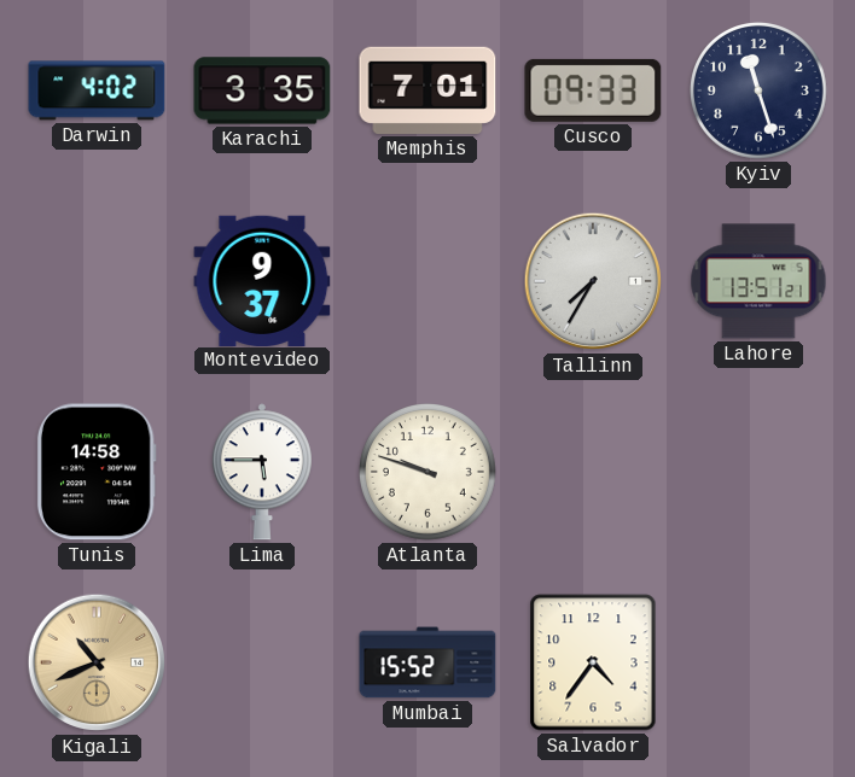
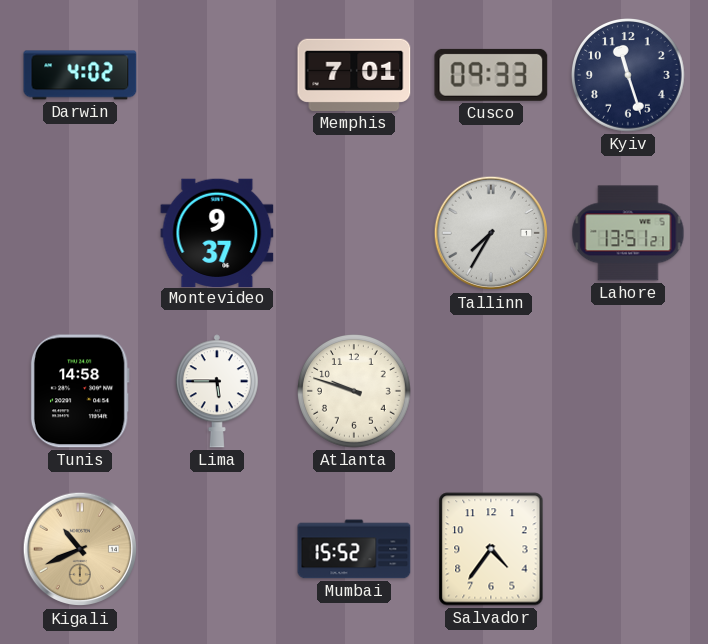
Karachi: 3:35 -> none
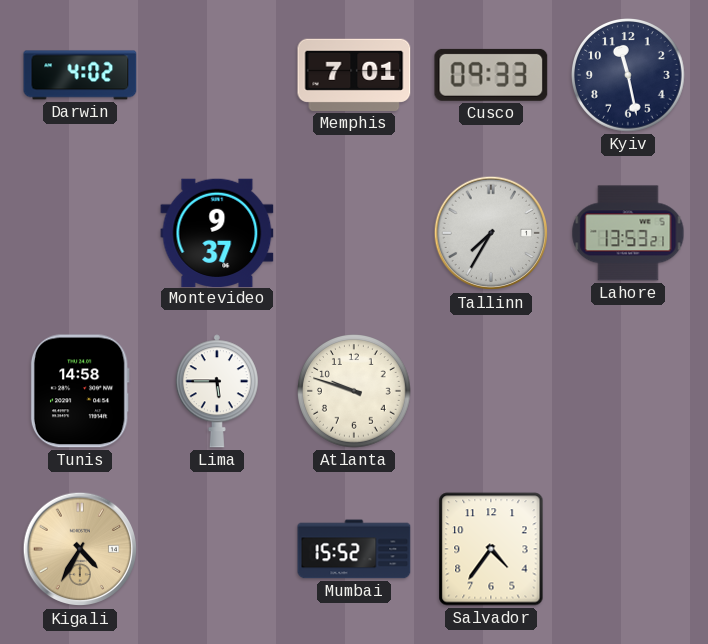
Kyiv: 11:27 -> 11:28
Lahore: 13:51 -> 13:53
Kigali: 10:41 -> 4:35
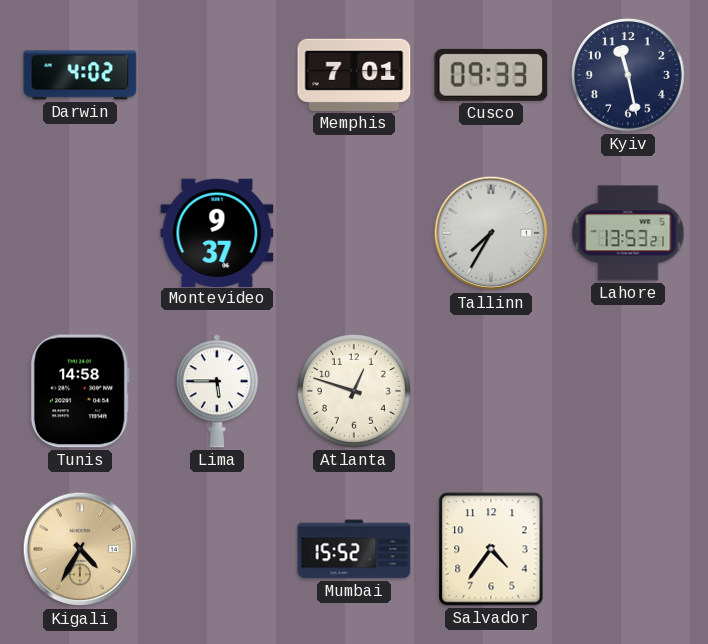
Atlanta: 9:48 -> 12:48
